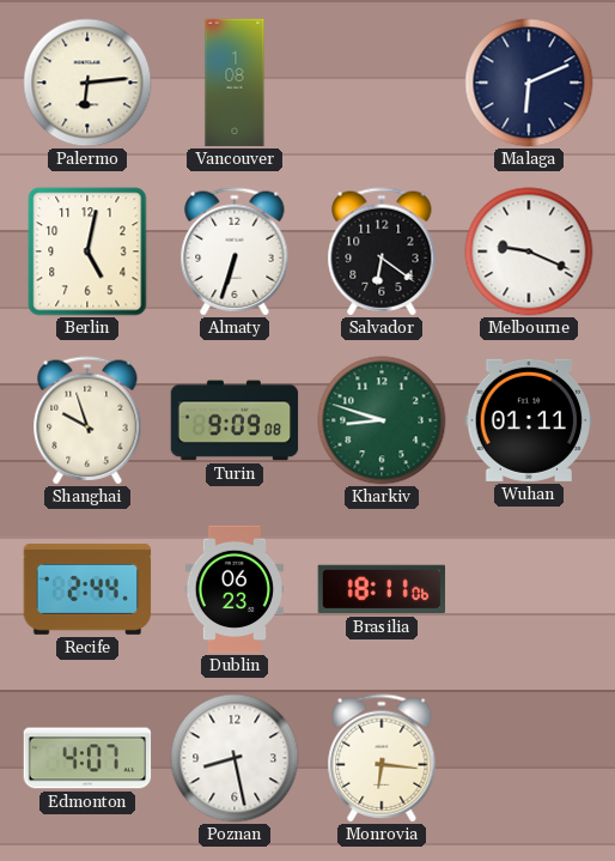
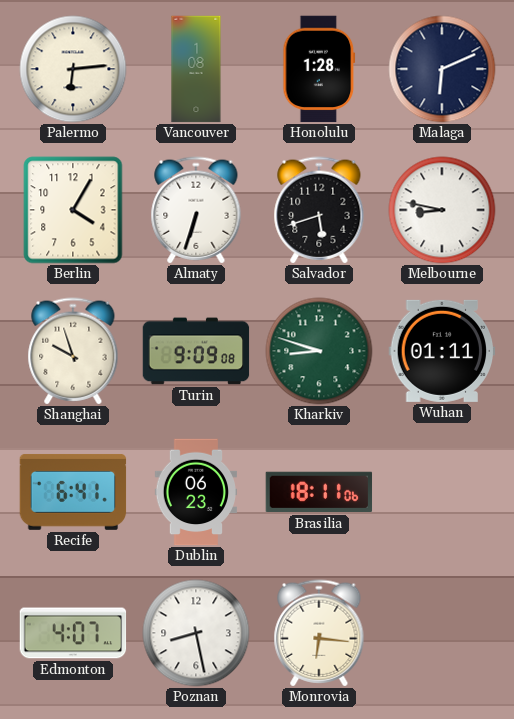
Honolulu: none -> 1:28
Berlin: 5:02 -> 4:05
Salvador: 6:21 -> 5:42
Melbourne: 9:19 -> 8:47
Recife: 2:44 -> 6:41
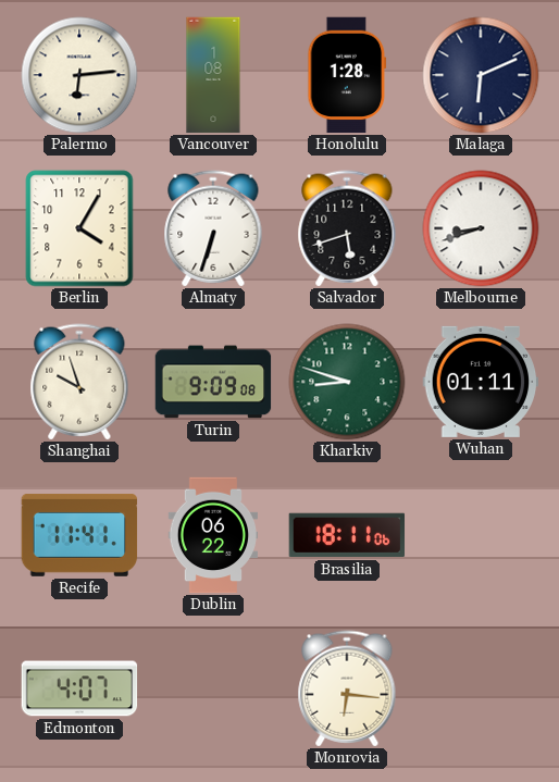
Melbourne: 8:47 -> 8:42
Recife: 6:41 -> 11:41
Dublin: 06:23 -> 06:22
Poznan: 8:28 -> none
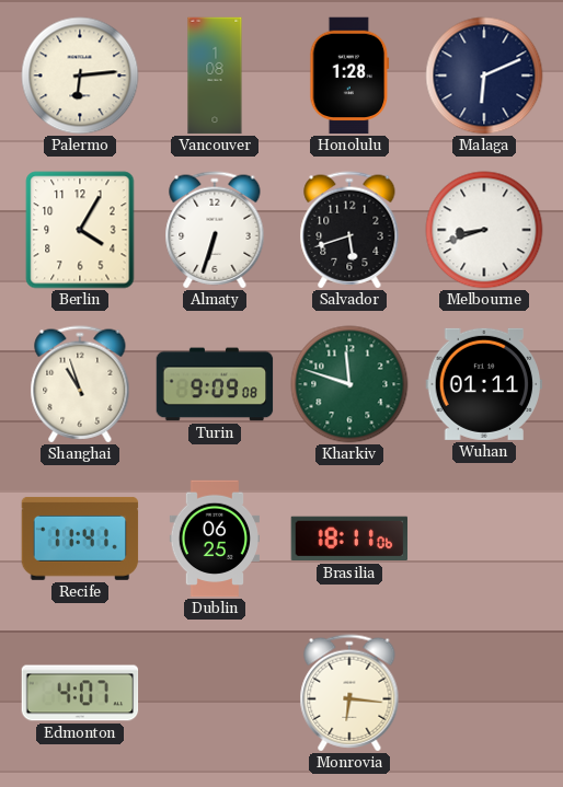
Shanghai: 9:57 -> 10:57
Kharkiv: 8:48 -> 11:48
Dublin: 06:22 -> 06:25
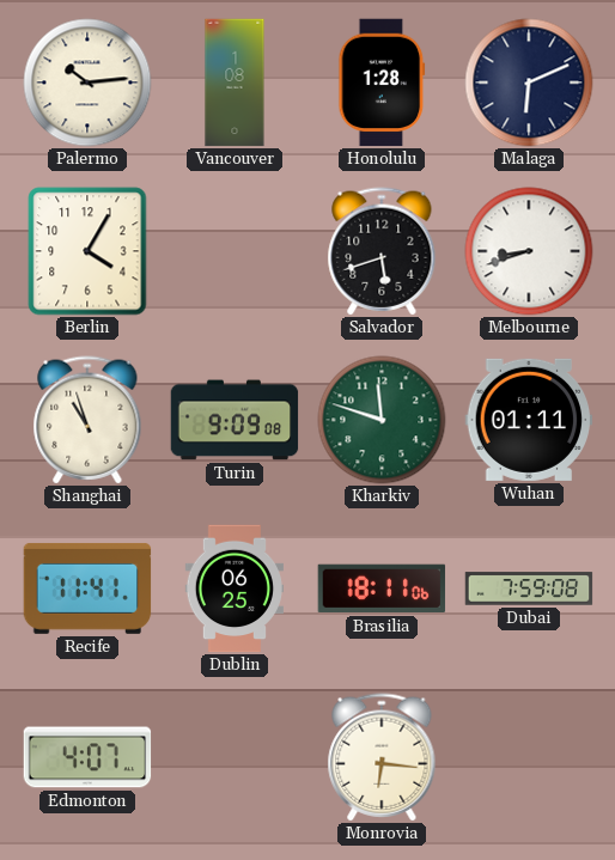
Palermo: 6:14 -> 10:14
Almaty: 6:33 -> none
Dubai: none -> 7:59
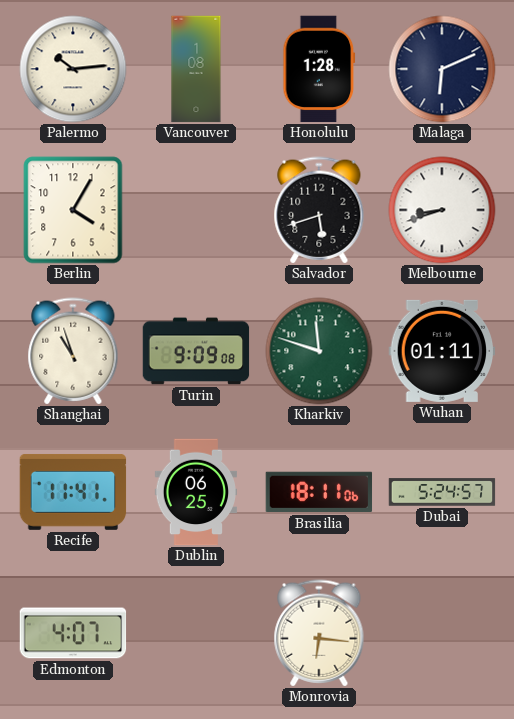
Dubai: 7:59 -> 5:24
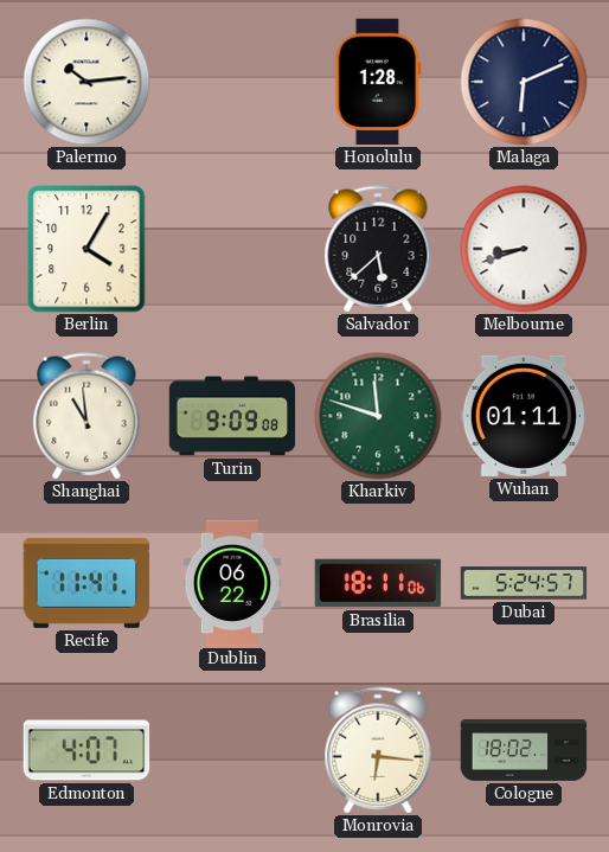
Vancouver: 1:08 -> none
Salvador: 5:42 -> 5:38
Shanghai: 10:57 -> 10:59
Dublin: 06:25 -> 06:22
Cologne: none -> 18:02
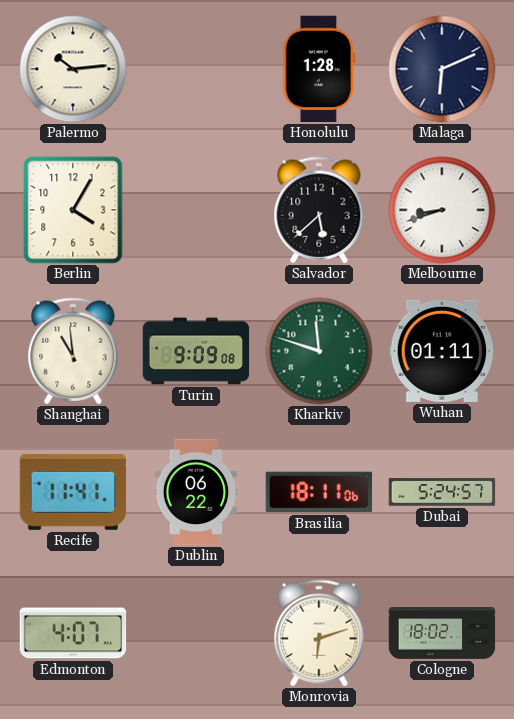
Monrovia: 6:16 -> 6:12
